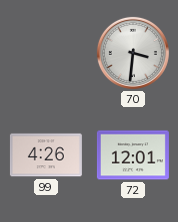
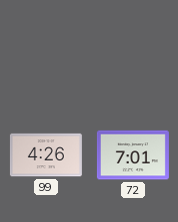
70: 3:31 -> none
72: 12:01 -> 7:01
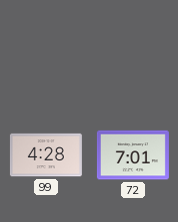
99: 4:26 -> 4:28
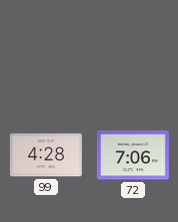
72: 7:01 -> 7:06
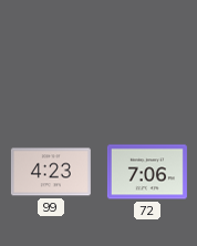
99: 4:28 -> 4:23
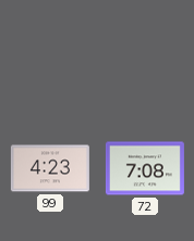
72: 7:06 -> 7:08
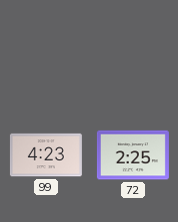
72: 7:08 -> 2:25
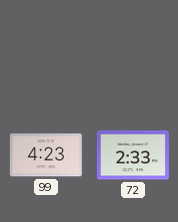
72: 2:25 -> 2:33
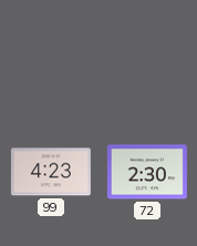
72: 2:33 -> 2:30
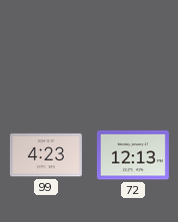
72: 2:30 -> 12:13
